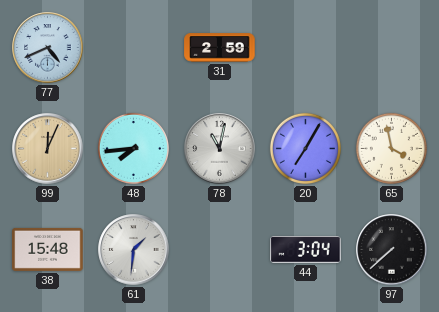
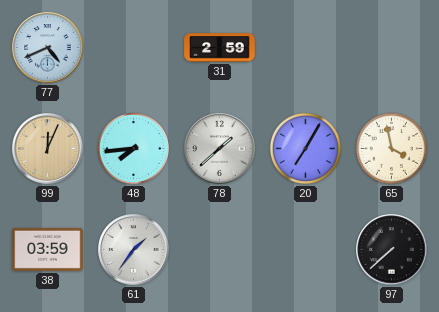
78: 11:02 -> 1:38
38: 15:48 -> 03:59
61: 1:31 -> 1:36
44: 3:04 -> none
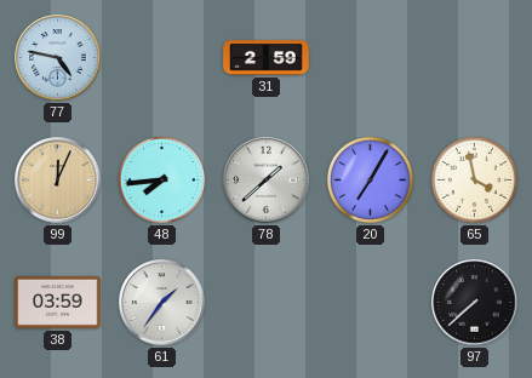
77: 4:41 -> 4:47
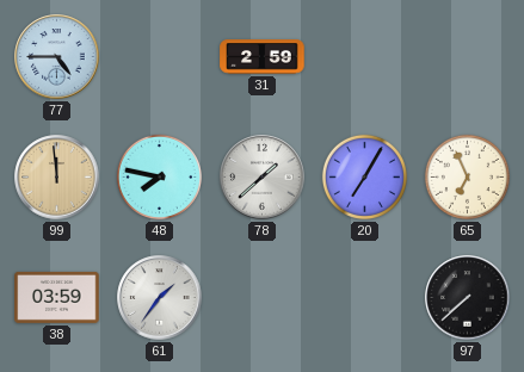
77: 4:47 -> 4:45
99: 12:04 -> 11:59
48: 7:44 -> 7:47
65: 3:58 -> 6:56
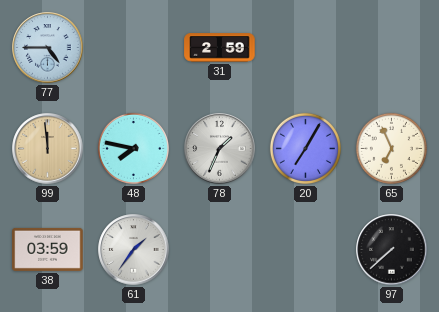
78: 1:38 -> 1:34
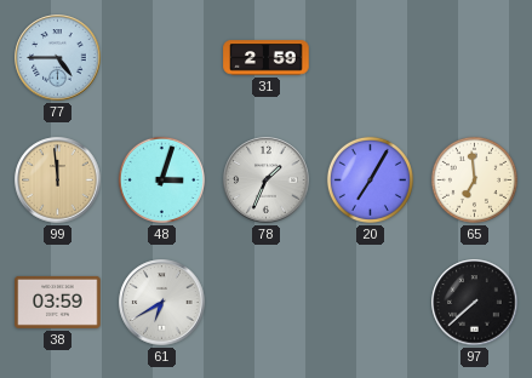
48: 7:47 -> 3:03
65: 6:56 -> 6:59
61: 1:36 -> 6:40
